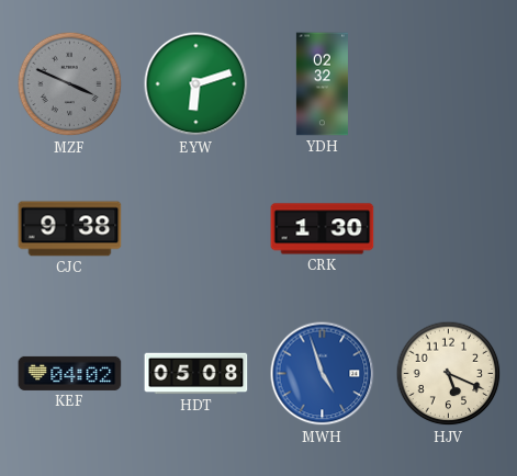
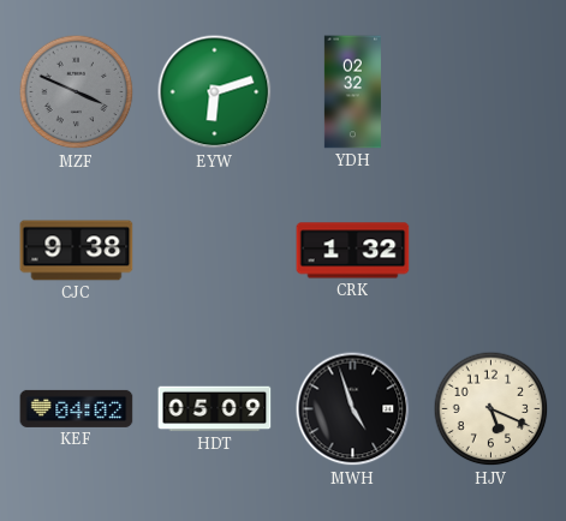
CRK: 1:30 -> 1:32
HDT: 05:08 -> 05:09
MWH dial: blue -> black
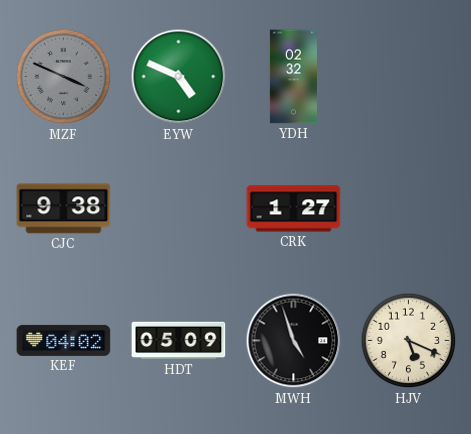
EYW: 6:12 -> 4:49
CRK: 1:32 -> 1:27
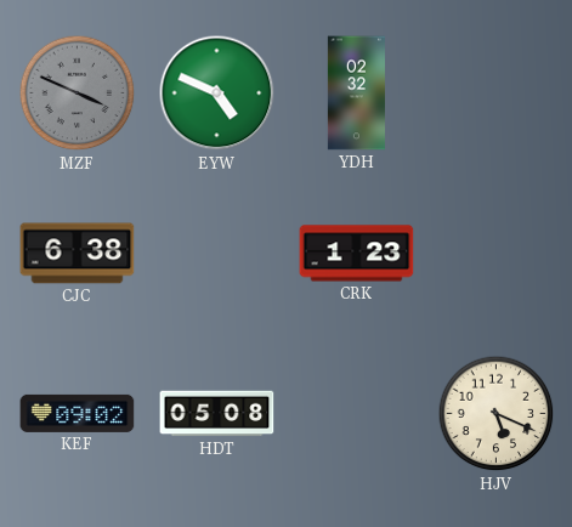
CJC: 9:38 -> 6:38
CRK: 1:27 -> 1:23
KEF: 04:02 -> 09:02
HDT: 05:09 -> 05:08
MWH: 4:57 -> none
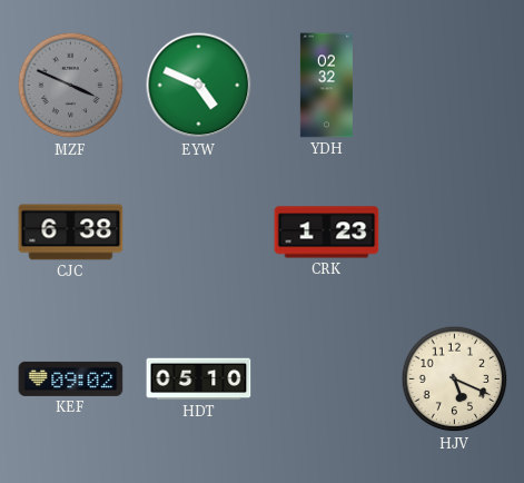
HDT: 05:08 -> 05:10
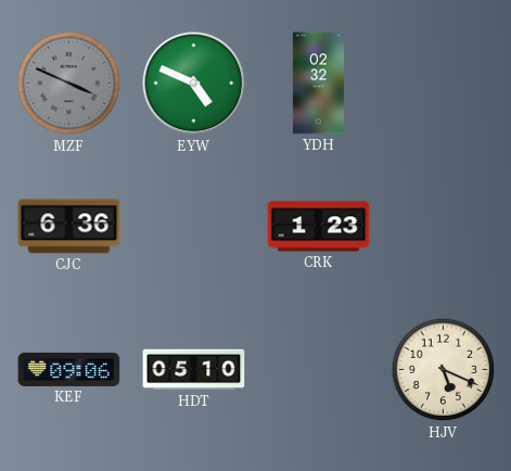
CJC: 6:38 -> 6:36
KEF: 09:02 -> 09:06
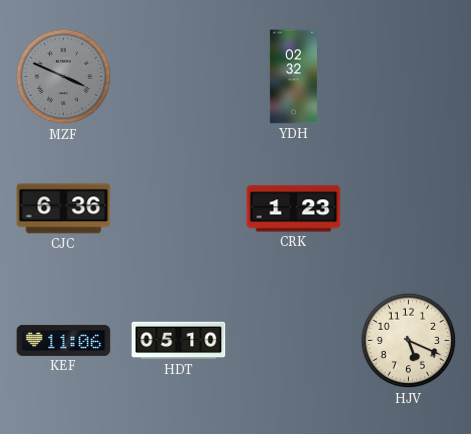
EYW: 4:49 -> none
KEF: 09:06 -> 11:06
